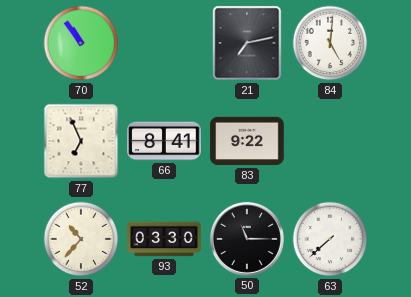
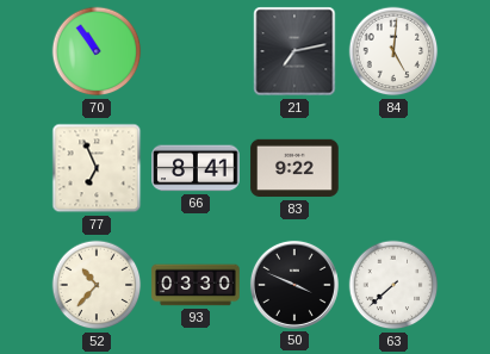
50: 11:15 -> 3:49
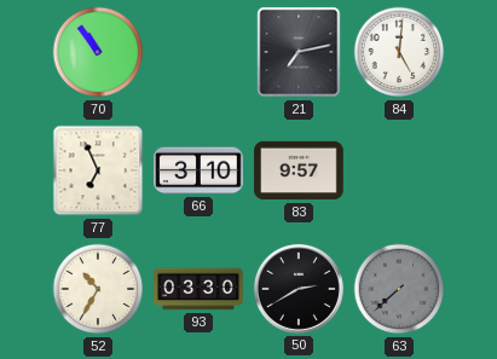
66: 8:41 -> 3:10
83: 9:22 -> 9:57
52: 10:37 -> 10:35
50: 3:49 -> 2:40
63 dial: white -> grey
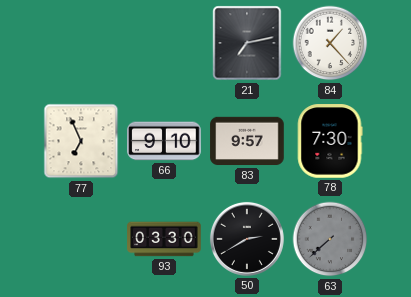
70: 10:54 -> none
84: 5:01 -> 1:23
66: 3:10 -> 9:10
78: none -> 7:30
52: 10:35 -> none
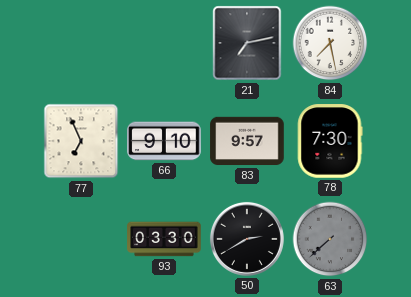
84: 1:23 -> 7:28
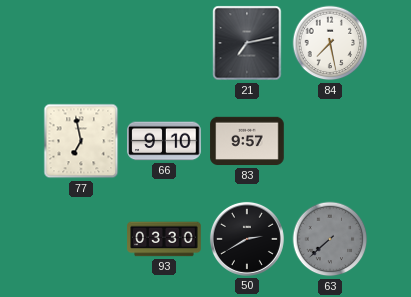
77: 6:56 -> 6:58
78: 7:30 -> none
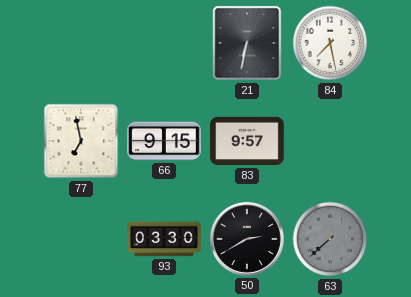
21: 7:13 -> 6:32
66: 9:10 -> 9:15
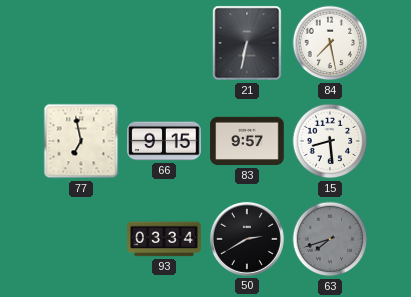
15: none -> 8:29
93: 03:30 -> 03:34
63: 7:38 -> 7:42
